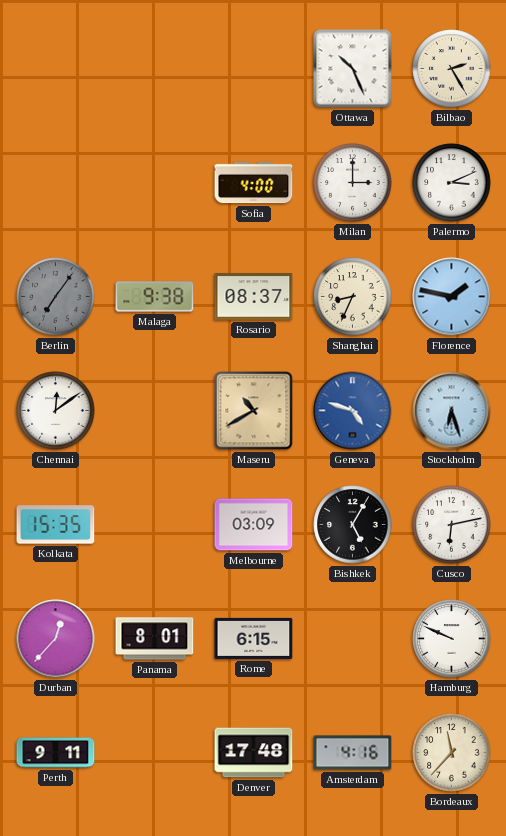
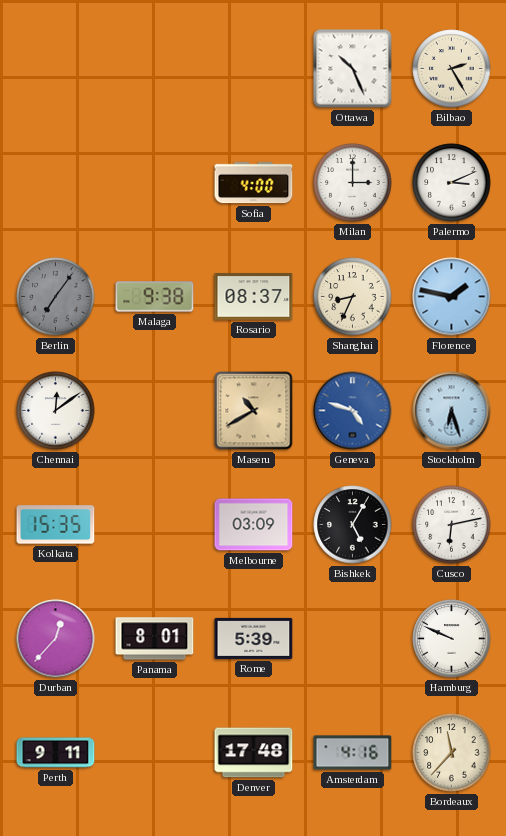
Rome: 6:15 -> 5:39
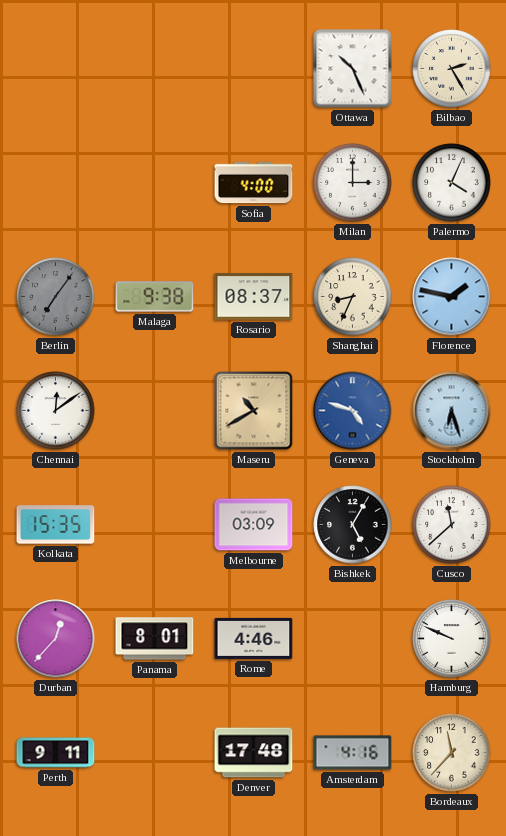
Palermo: 3:11 -> 4:04
Cusco: 6:13 -> 11:38
Rome: 5:39 -> 4:46
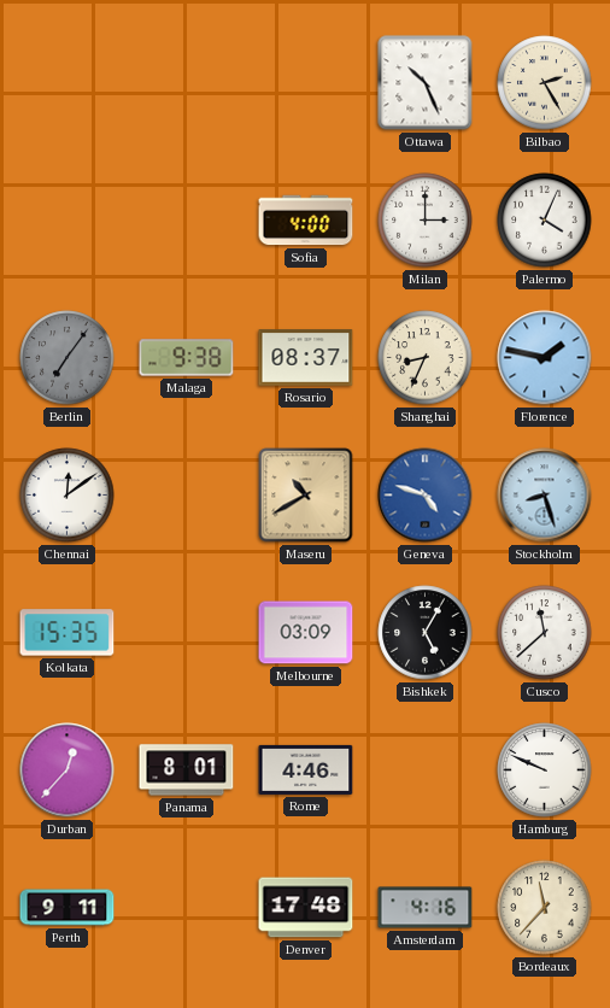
Stockholm: 6:27 -> 8:27
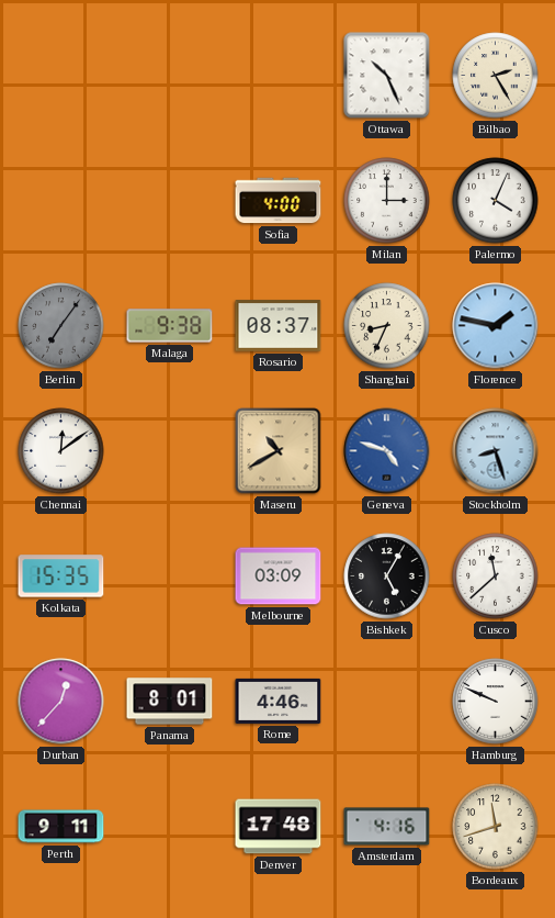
Bordeaux: 11:37 -> 11:42
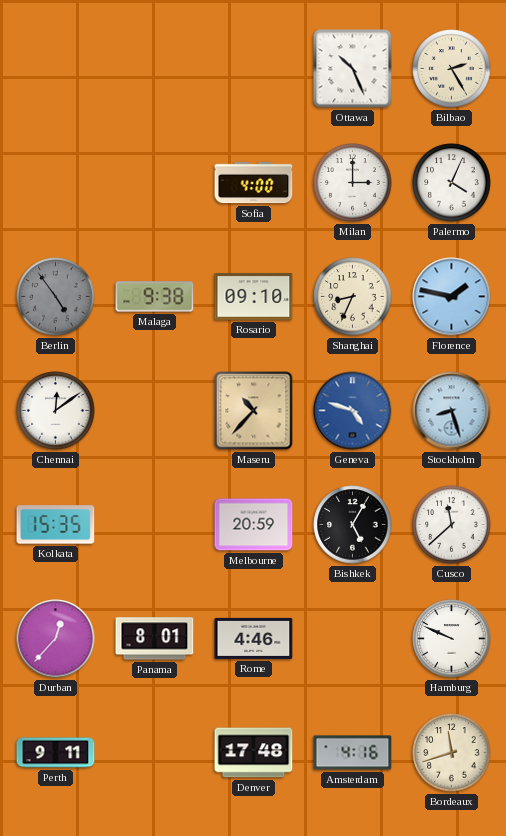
Berlin: 7:06 -> 4:54
Rosario: 08:37 -> 09:10
Maseru: 10:40 -> 10:37
Melbourne: 03:09 -> 20:59
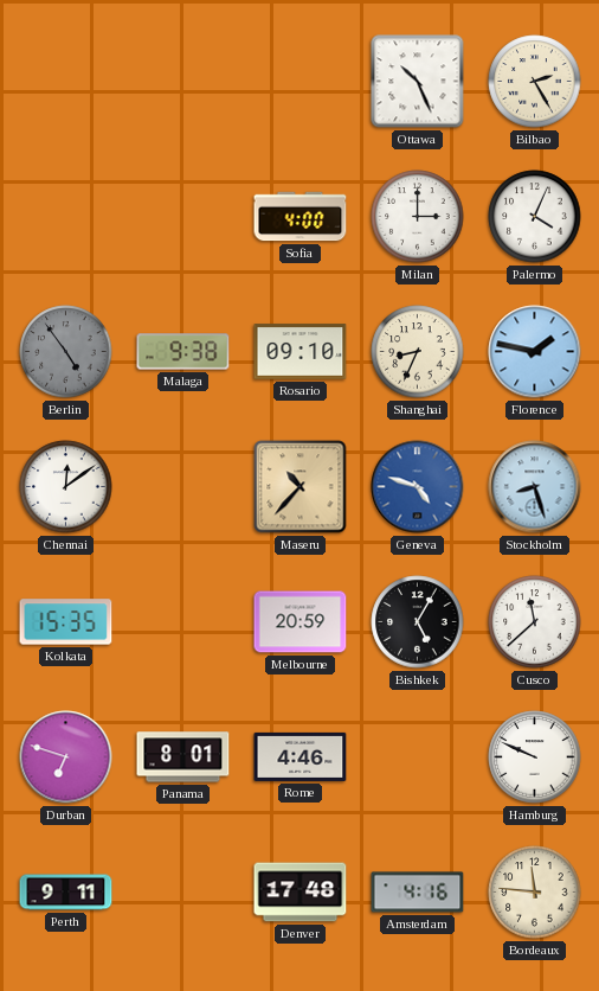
Durban: 12:37 -> 6:48
Bordeaux: 11:42 -> 11:46
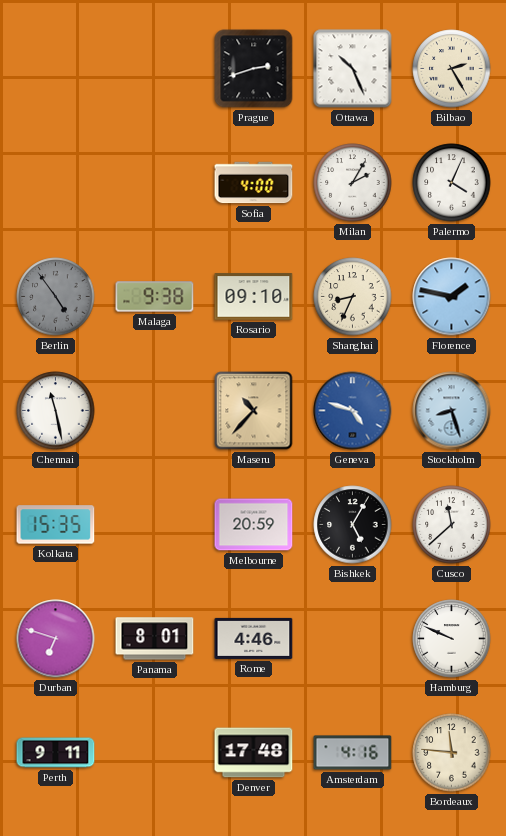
Prague: none -> 2:42
Milan: 3:00 -> 2:05
Chennai: 12:09 -> 11:28
